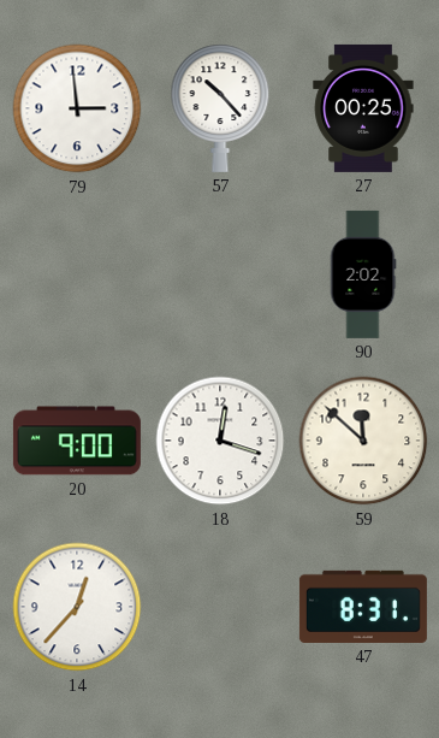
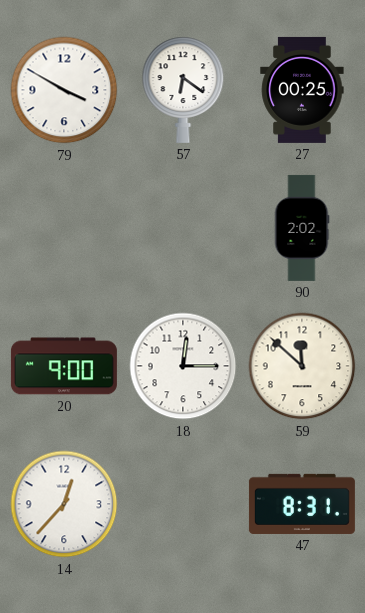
79: 2:59 -> 3:50
57: 10:23 -> 6:21
18: 12:18 -> 12:15
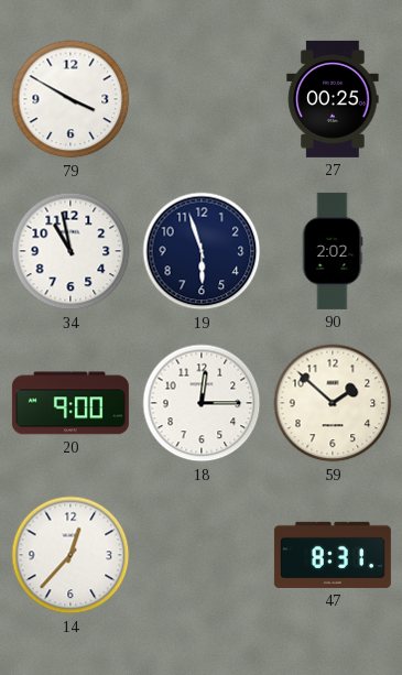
57: 6:21 -> none
34: none -> 10:58
19: none -> 5:57
59: 11:52 -> 1:52
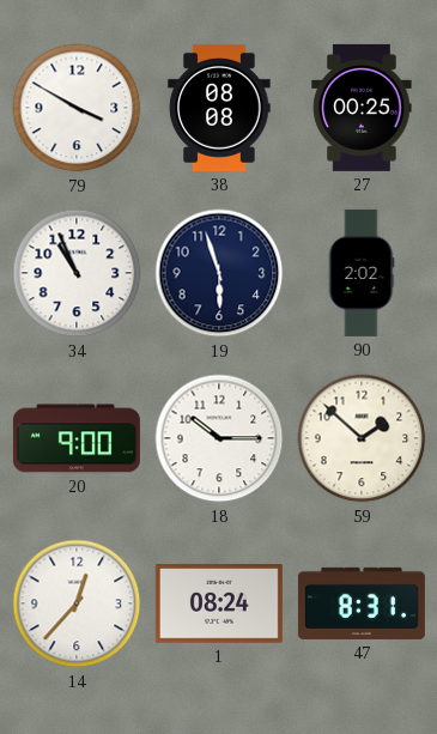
38: none -> 08:08
34: 10:58 -> 10:56
18: 12:15 -> 10:15
1: none -> 08:24
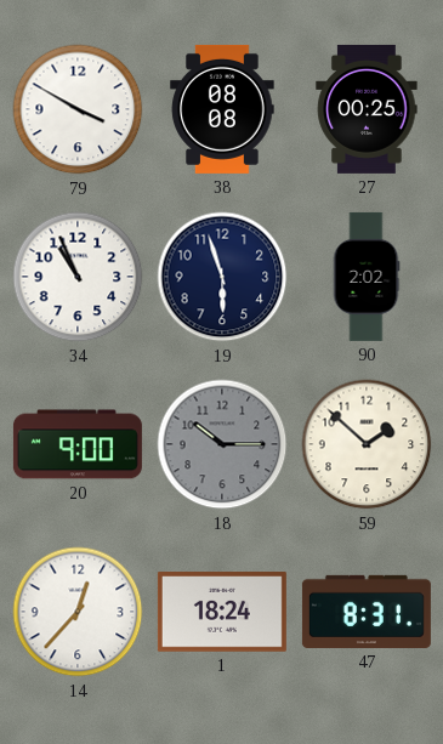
18 dial: white -> grey
1: 08:24 -> 18:24
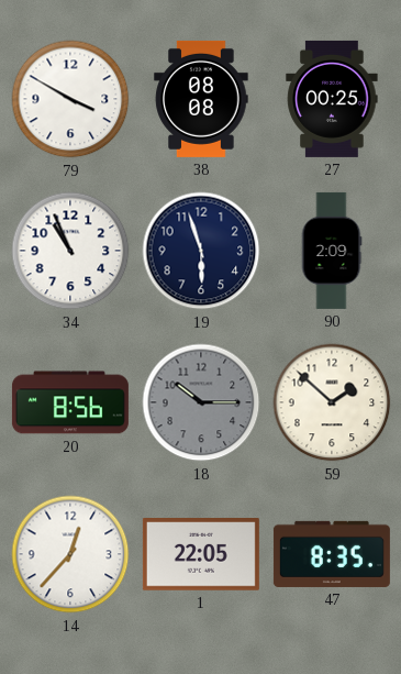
90: 2:02 -> 2:09
20: 9:00 -> 8:56
1: 18:24 -> 22:05
47: 8:31 -> 8:35
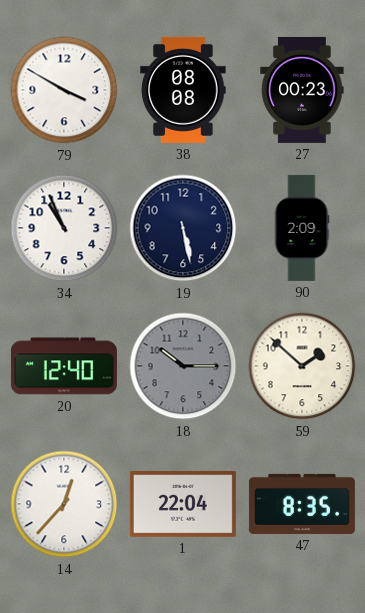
27: 00:25 -> 00:23
19: 5:57 -> 5:28
20: 8:56 -> 12:40
1: 22:05 -> 22:04
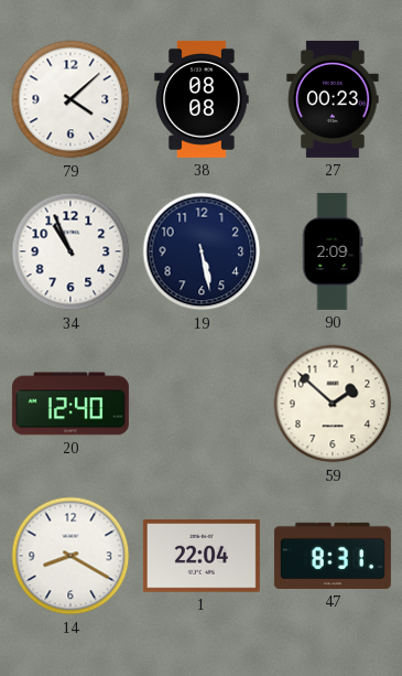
79: 3:50 -> 4:08
18: 10:15 -> none
14: 12:37 -> 8:20
47: 8:35 -> 8:31
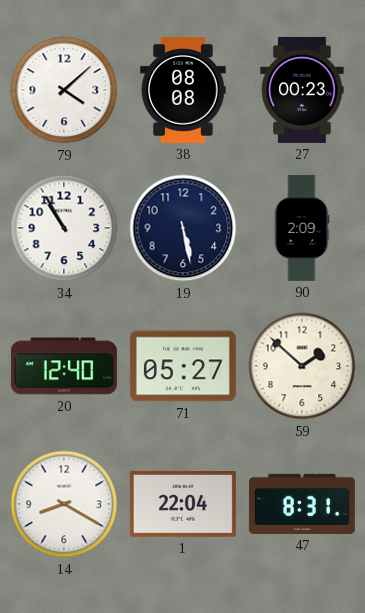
34: 10:56 -> 10:55
71: none -> 05:27
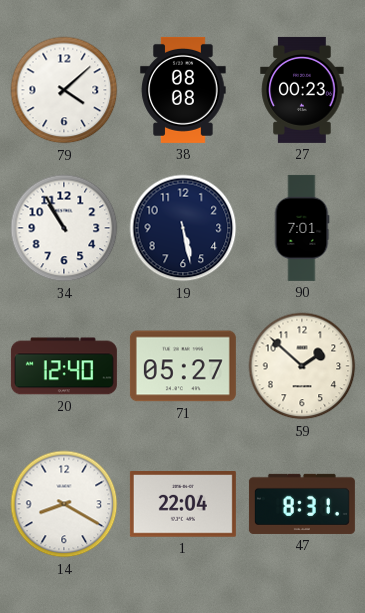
90: 2:09 -> 7:01
